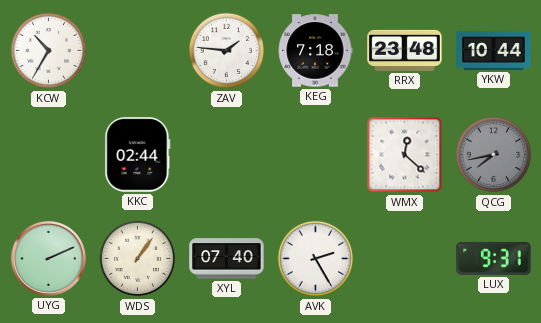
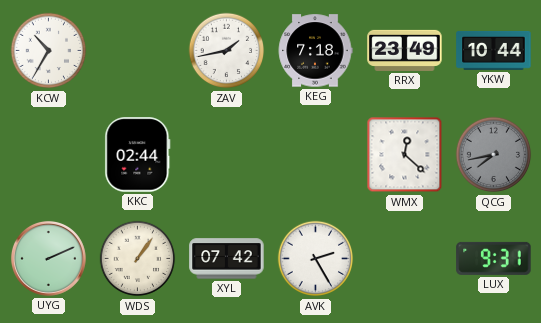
ZAV: 1:46 -> 1:43
RRX: 23:48 -> 23:49
XYL: 07:40 -> 07:42
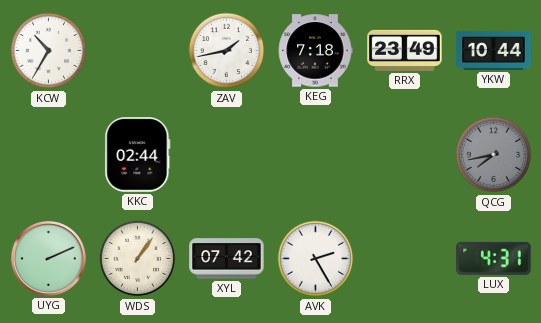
WMX: 12:22 -> none
LUX: 9:31 -> 4:31
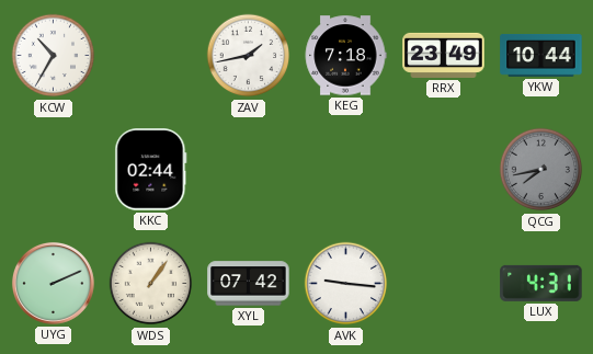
AVK: 2:25 -> 9:16
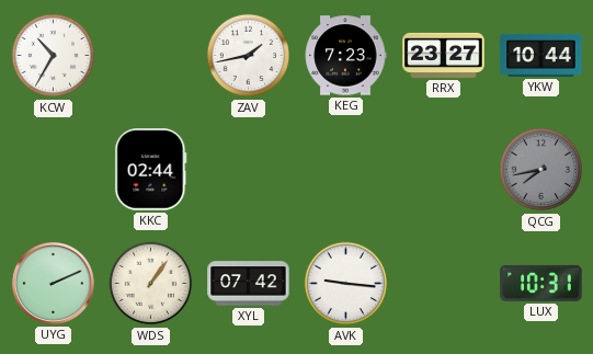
KEG: 7:18 -> 7:23
RRX: 23:49 -> 23:27
LUX: 4:31 -> 10:31
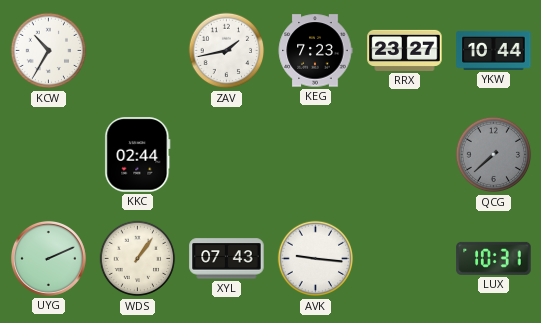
QCG: 7:43 -> 7:38
XYL: 07:42 -> 07:43
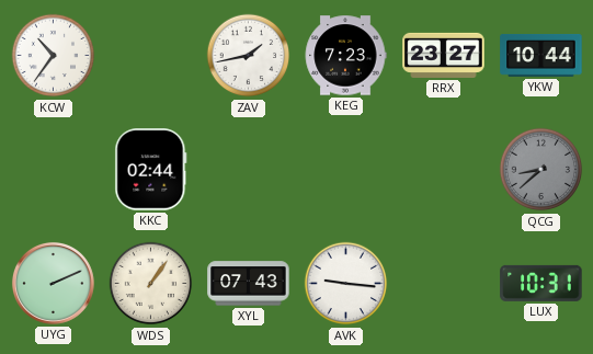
KCW: 10:35 -> 10:36
QCG: 7:38 -> 8:38
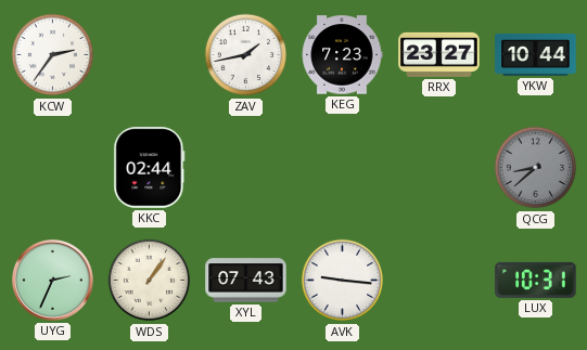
KCW: 10:36 -> 2:36
UYG: 2:11 -> 2:34
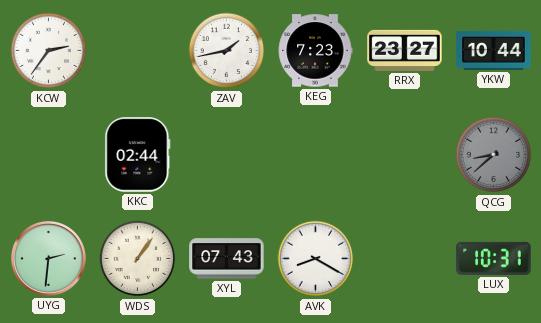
UYG: 2:34 -> 2:31
AVK: 9:16 -> 8:20
